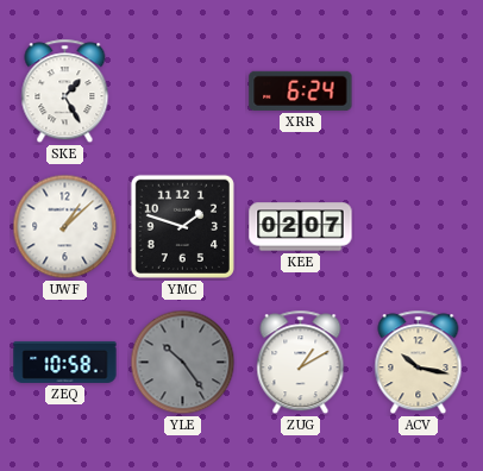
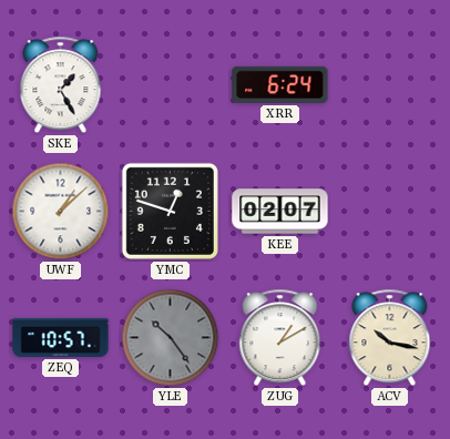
YMC: 1:48 -> 12:48
ZEQ: 10:58 -> 10:57
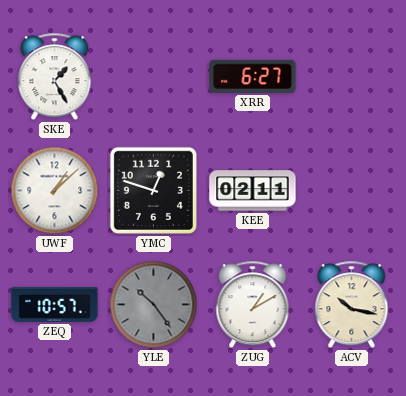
XRR: 6:24 -> 6:27
KEE: 02:07 -> 02:11
